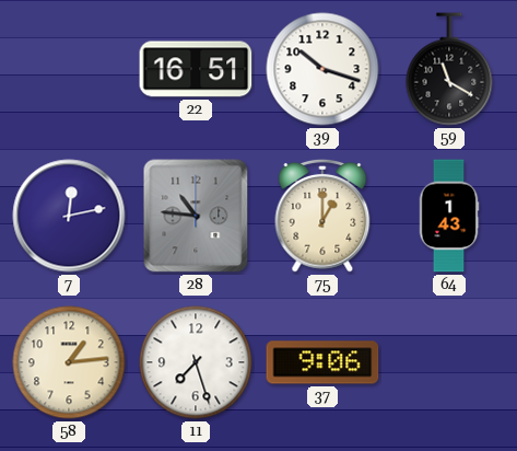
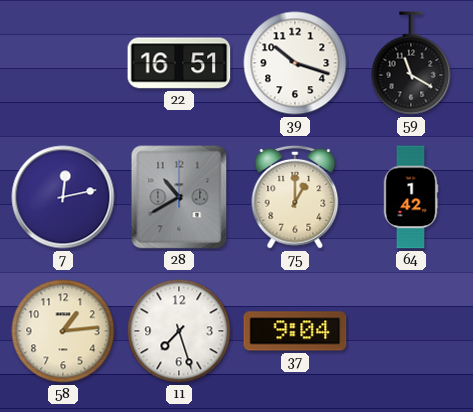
28: 10:46 -> 10:40
64: 1:43 -> 1:42
37: 9:06 -> 9:04
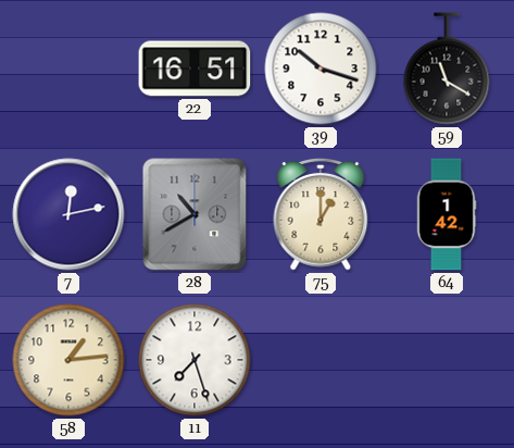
37: 9:04 -> none
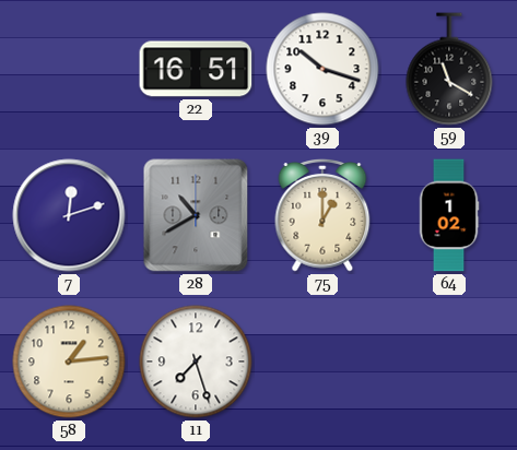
7: 12:13 -> 12:12
64: 1:42 -> 1:02
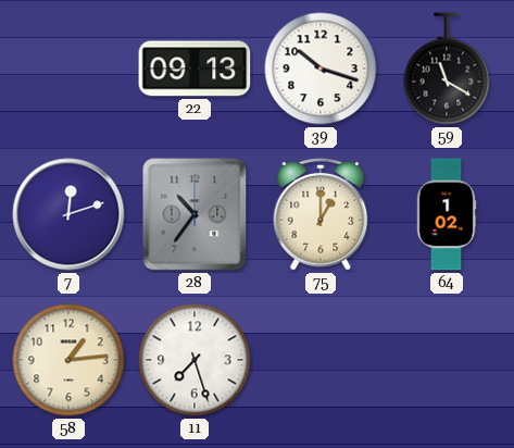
22: 16:51 -> 09:13
28: 10:40 -> 10:36
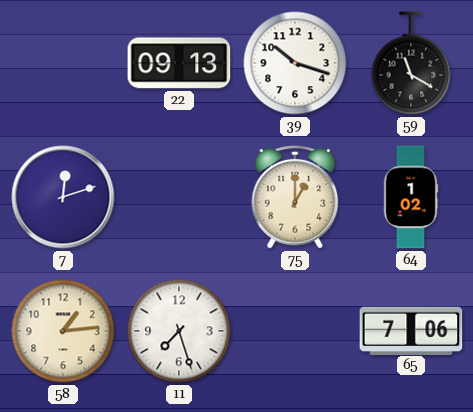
28: 10:36 -> none
65: none -> 7:06
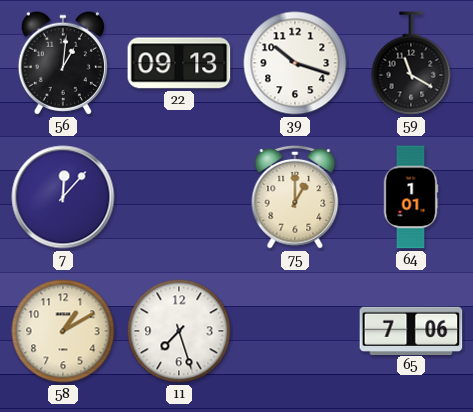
56: none -> 1:01
7: 12:12 -> 12:07
64: 1:02 -> 1:01
58: 1:14 -> 1:10
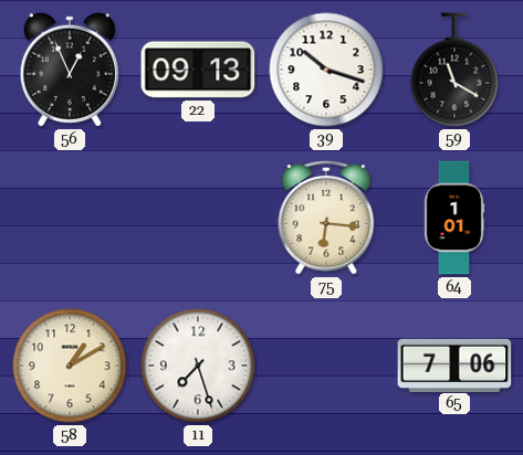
56: 1:01 -> 12:56
7: 12:07 -> none
75: 1:00 -> 6:16
